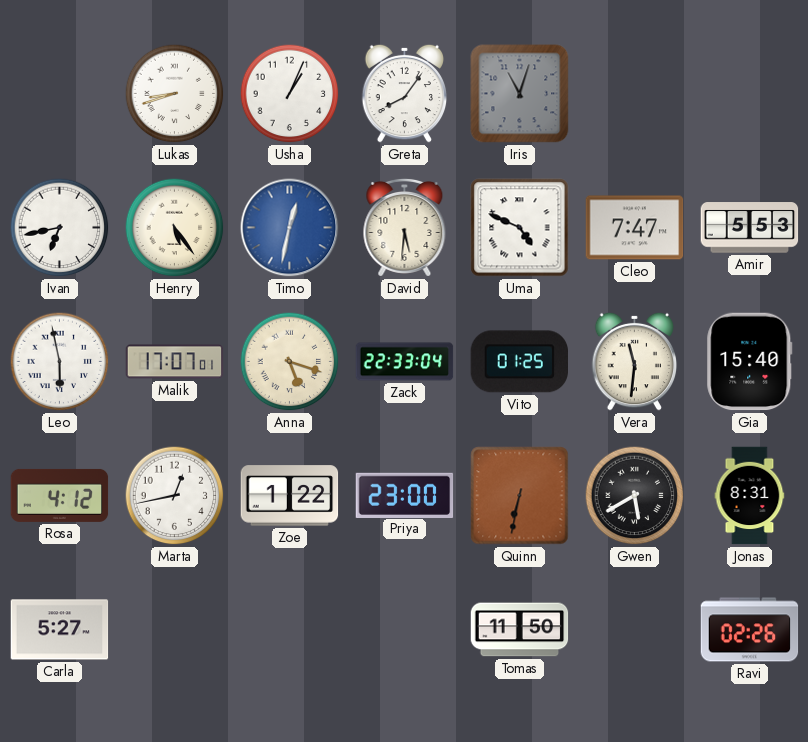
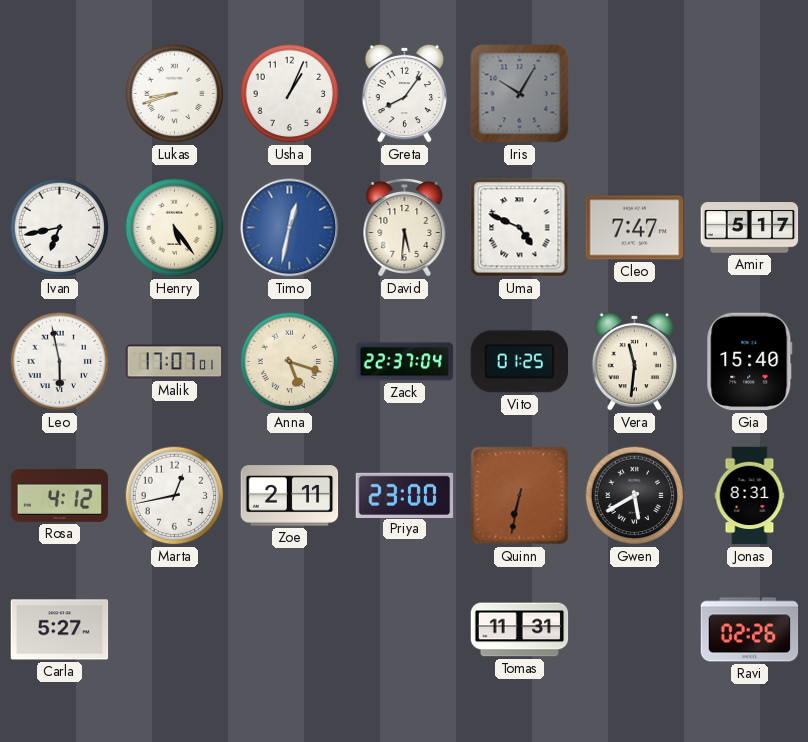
Iris: 11:03 -> 10:05
Amir: 5:53 -> 5:17
Zack: 22:33 -> 22:37
Zoe: 1:22 -> 2:11
Tomas: 11:50 -> 11:31
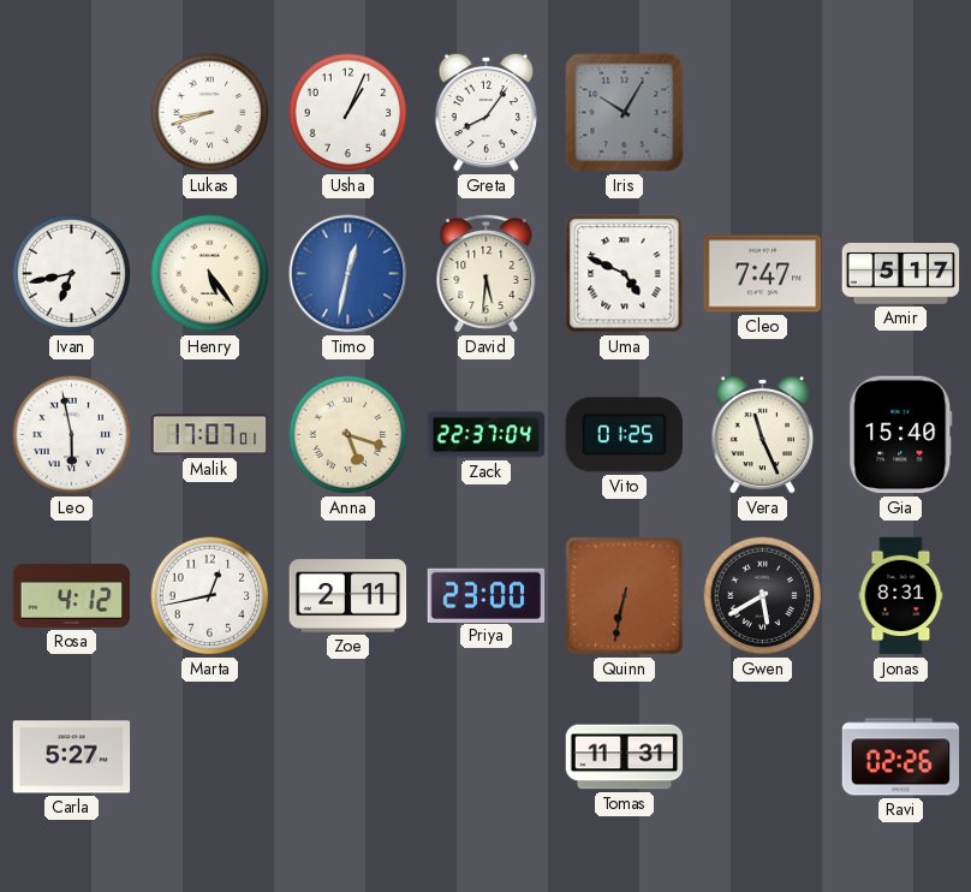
Vera: 11:31 -> 11:26
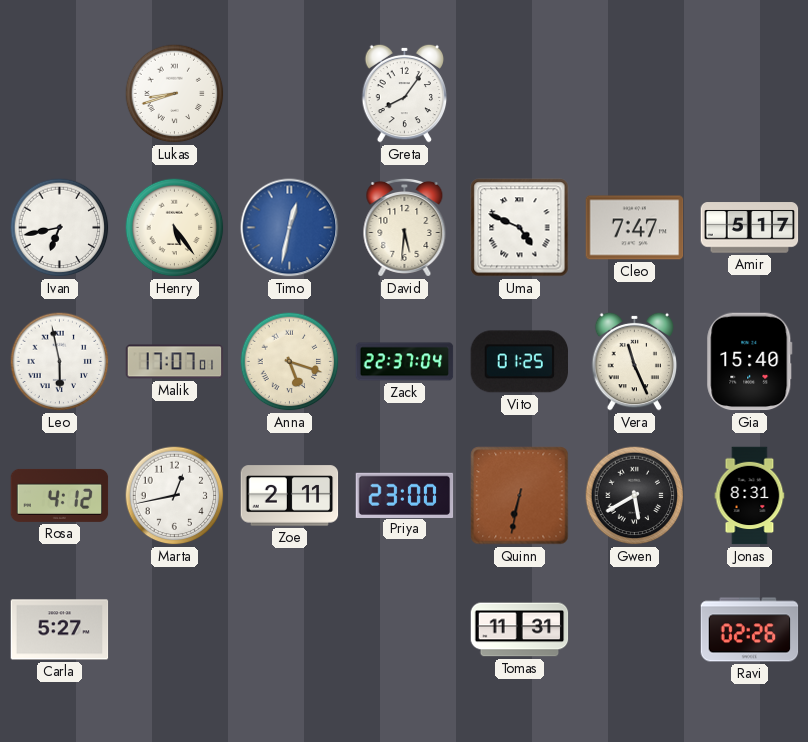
Usha: 1:04 -> none
Iris: 10:05 -> none
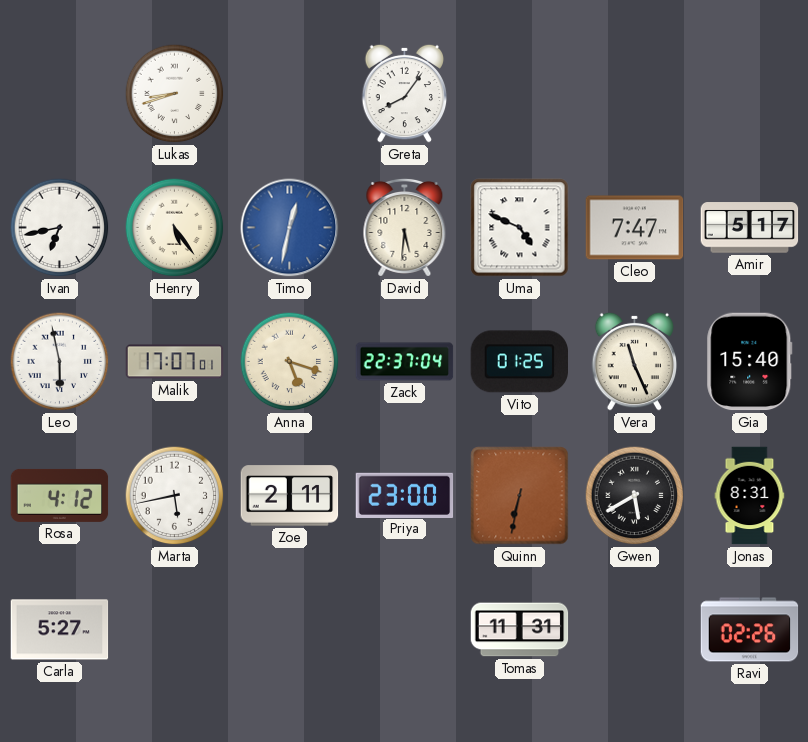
Marta: 12:43 -> 5:43
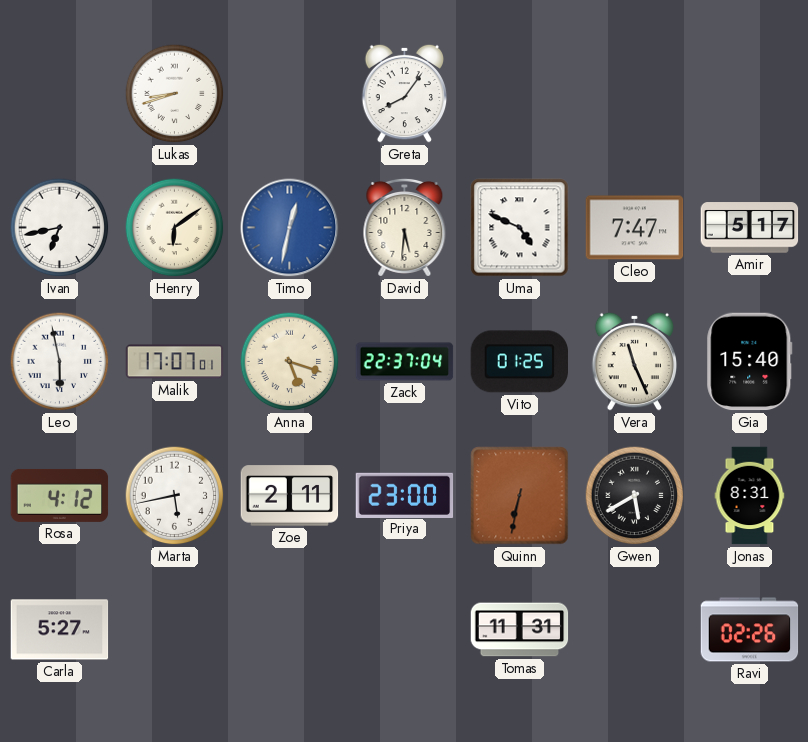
Henry: 5:24 -> 6:09
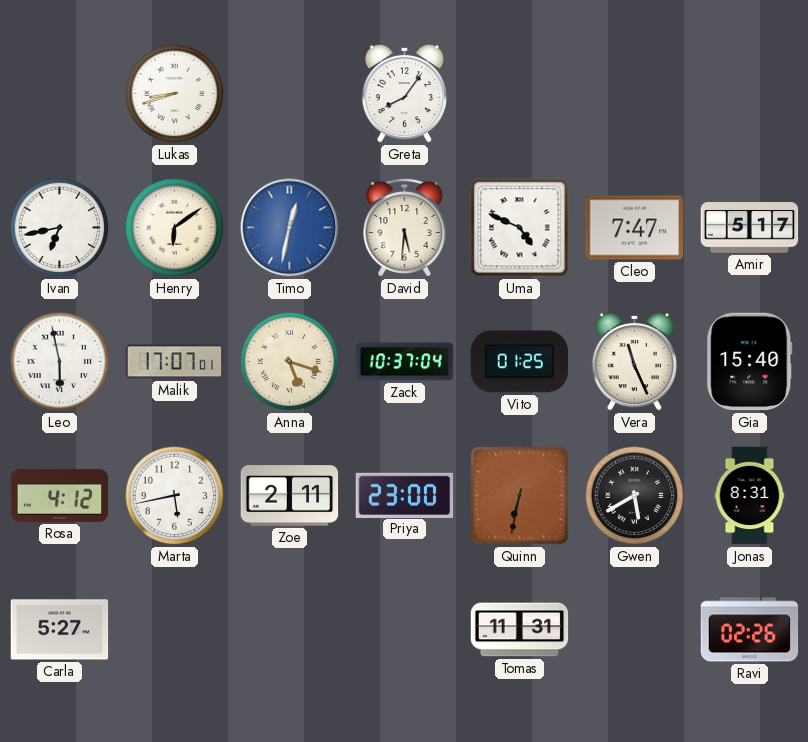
Zack: 22:37 -> 10:37
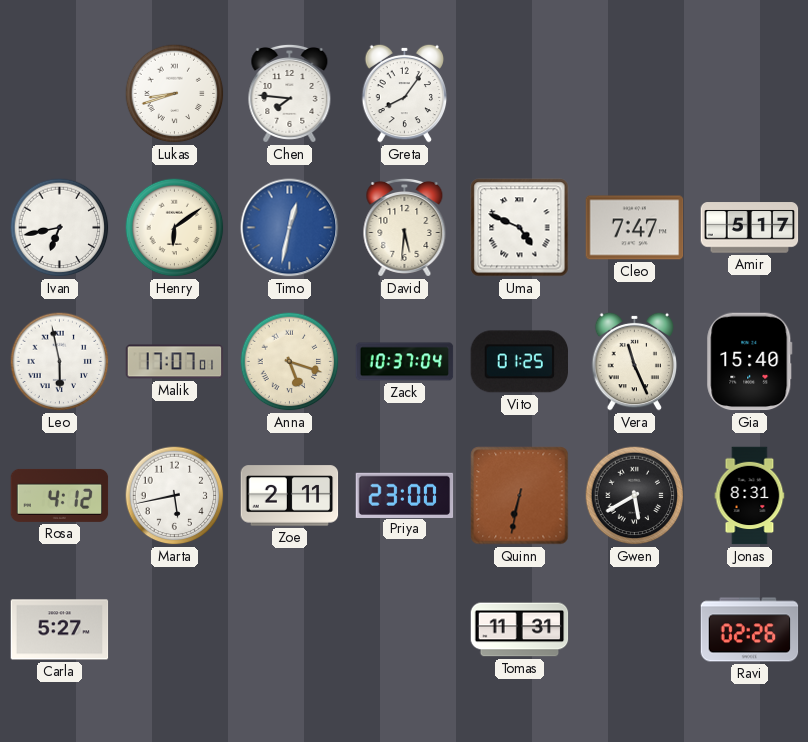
Chen: none -> 7:46
